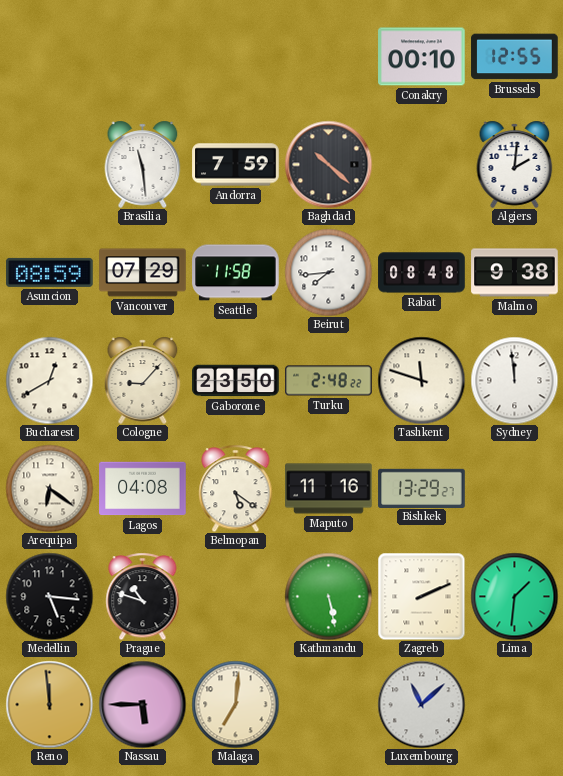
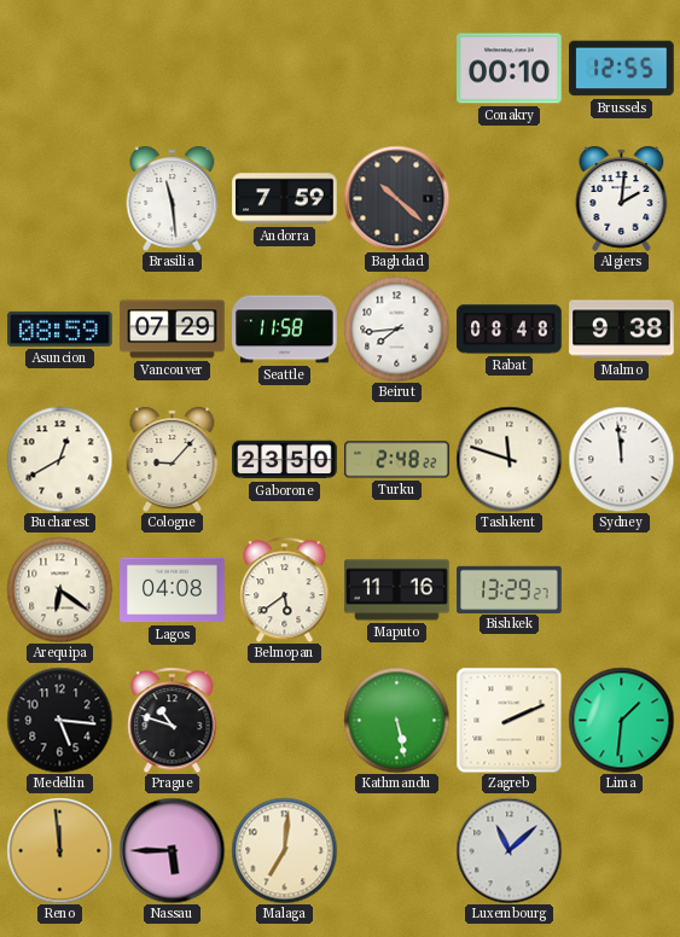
Belmopan: 5:21 -> 5:39
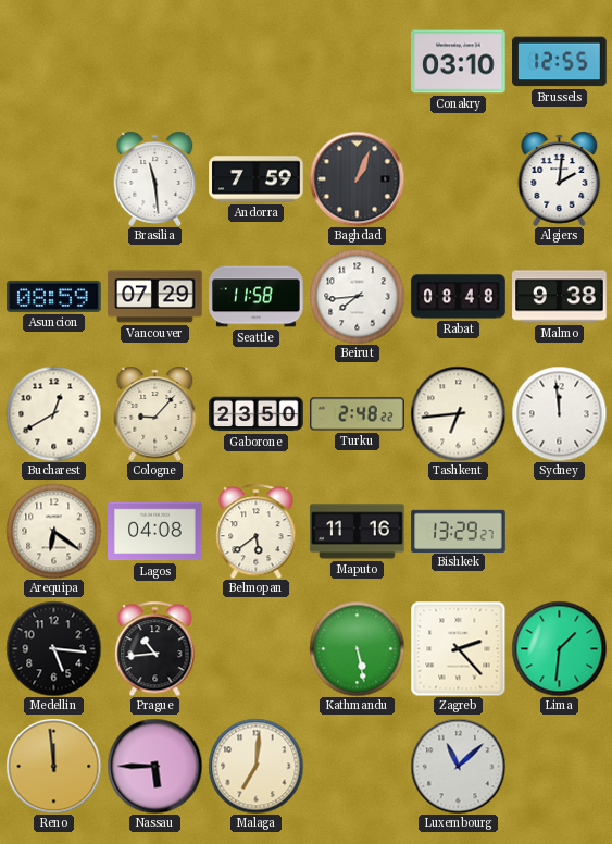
Conakry: 00:10 -> 03:10
Baghdad: 10:22 -> 1:04
Tashkent: 11:48 -> 6:44
Prague: 10:48 -> 10:44
Zagreb: 2:11 -> 2:23
